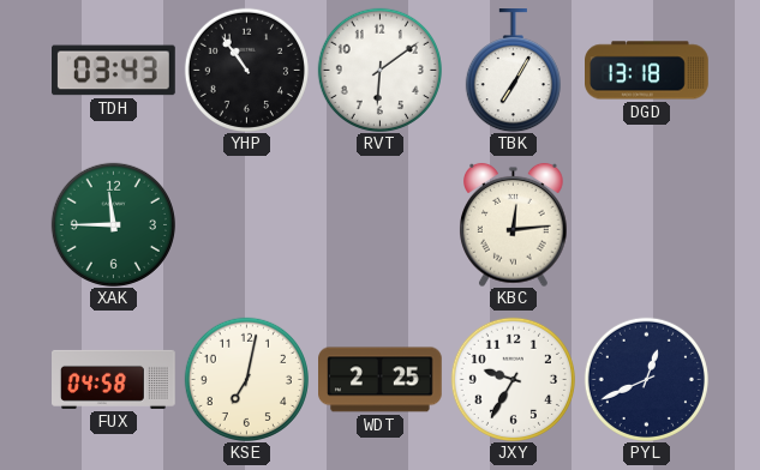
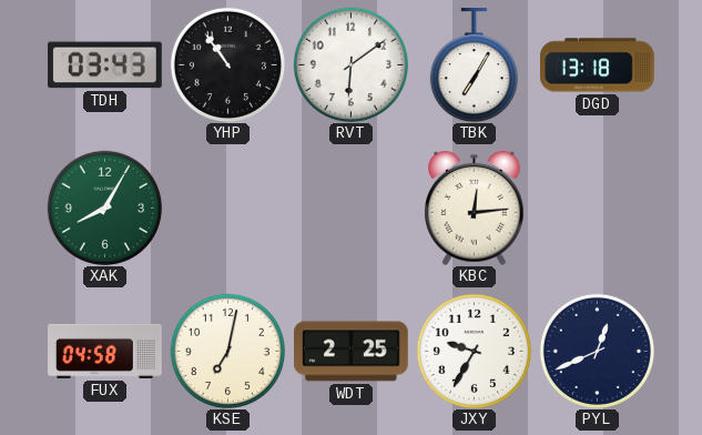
XAK: 11:45 -> 8:05
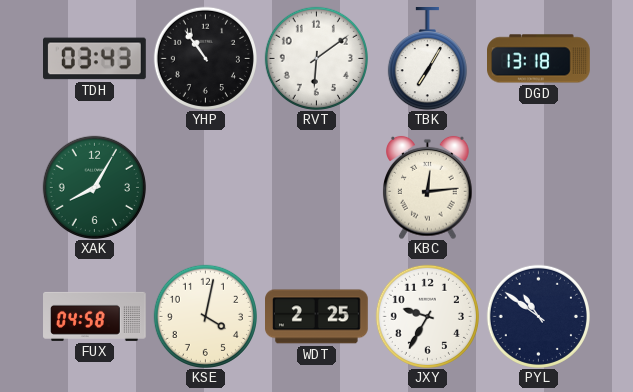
KSE: 7:02 -> 4:02
PYL: 12:41 -> 10:51
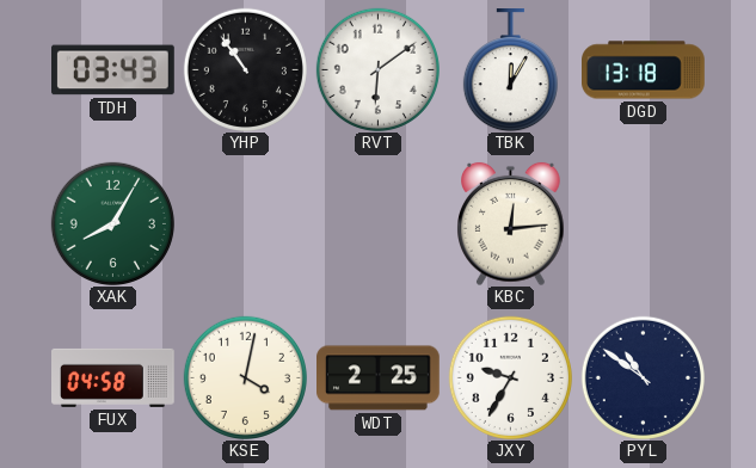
TBK: 7:05 -> 12:05
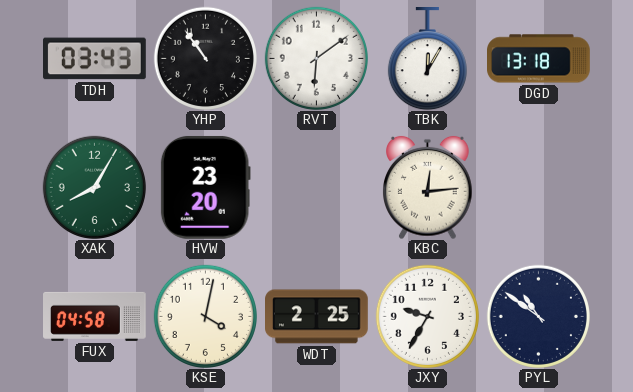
HVW: none -> 23:20
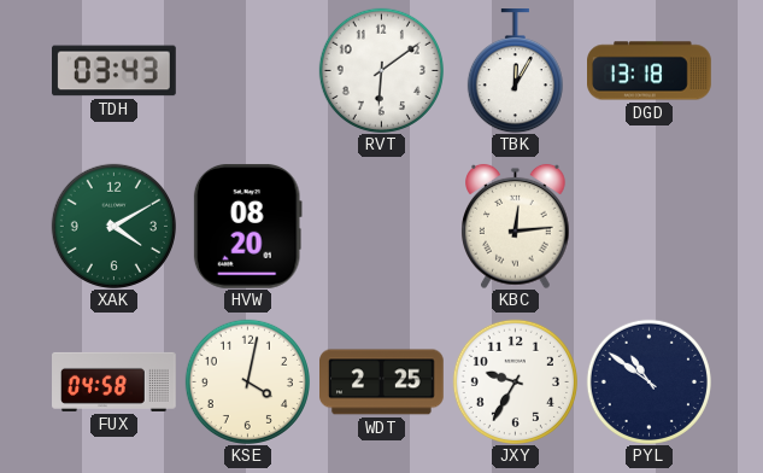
YHP: 10:54 -> none
XAK: 8:05 -> 4:10
HVW: 23:20 -> 08:20
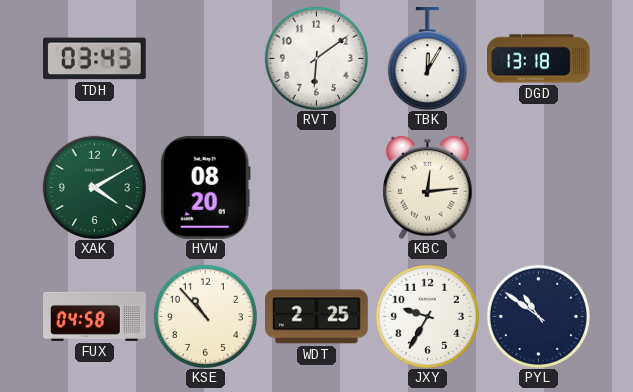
KSE: 4:02 -> 10:53
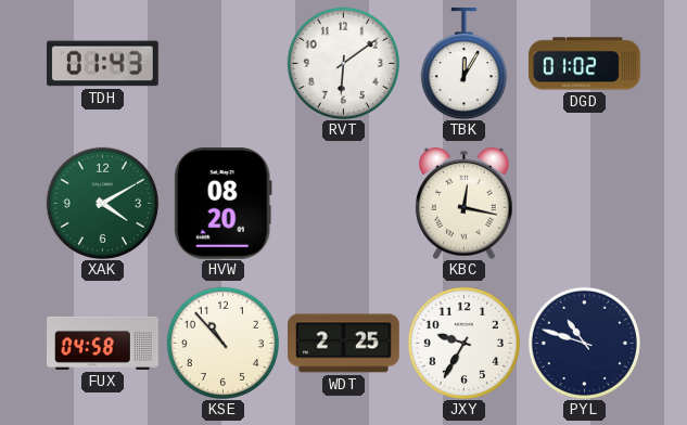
TDH: 03:43 -> 01:43
DGD: 13:18 -> 01:02
KBC: 12:14 -> 12:17
PYL: 10:51 -> 10:48
